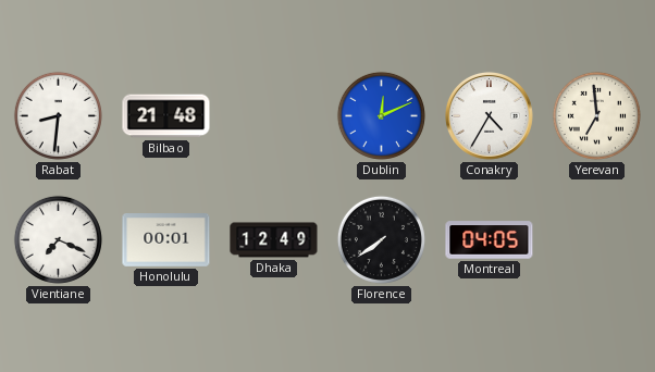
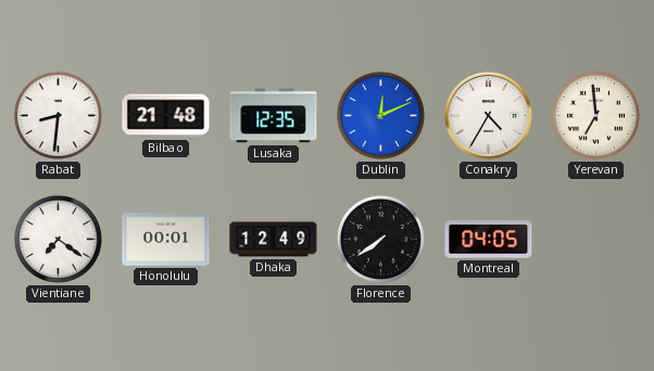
Lusaka: none -> 12:35
Vientiane: 7:19 -> 7:21
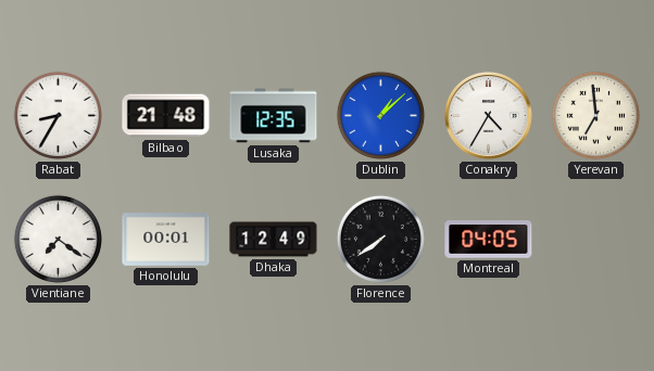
Rabat: 8:31 -> 8:35
Dublin: 12:11 -> 1:08
